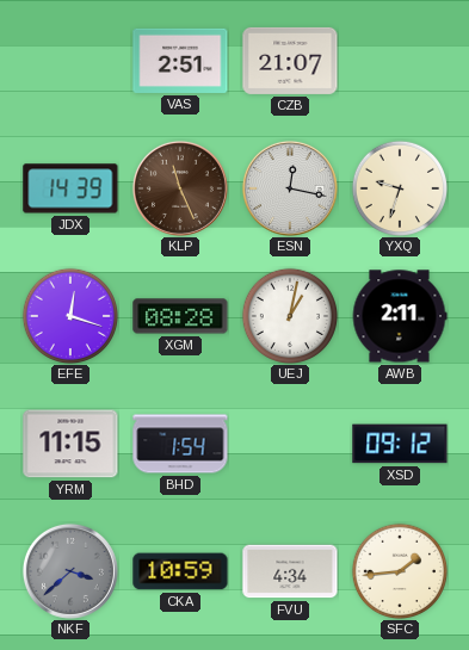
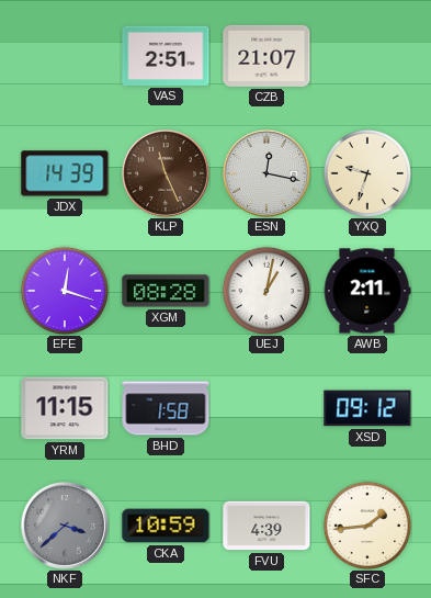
BHD: 1:54 -> 1:58
FVU: 4:34 -> 4:39
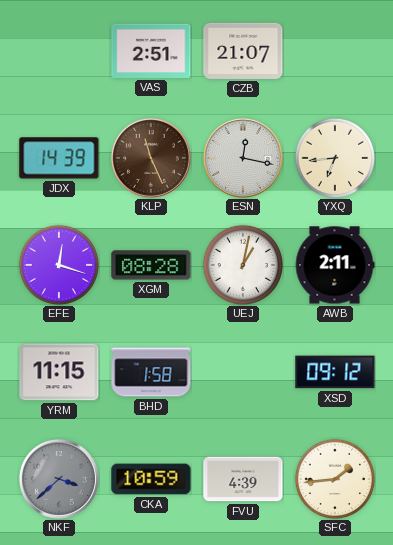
YXQ: 9:33 -> 6:44
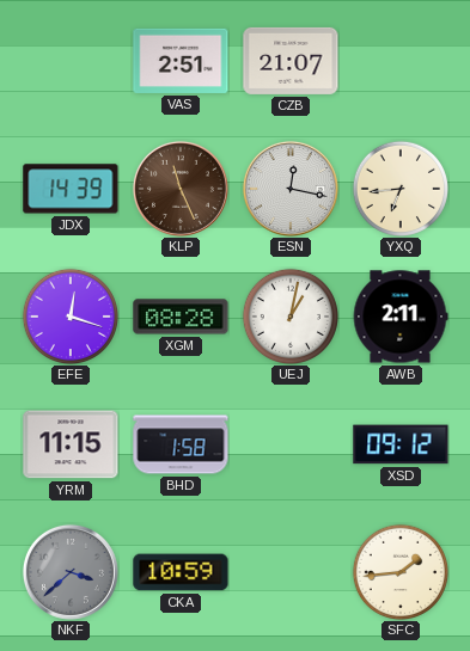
FVU: 4:39 -> none
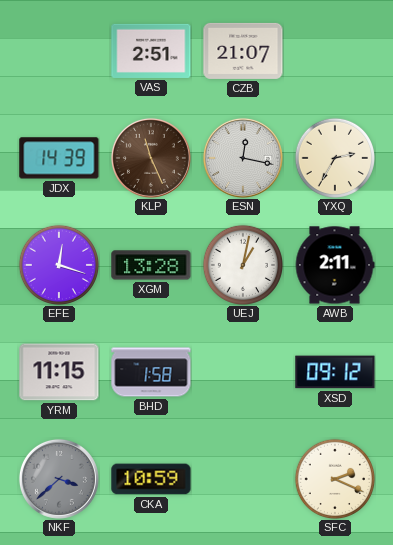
YXQ: 6:44 -> 2:35
XGM: 08:28 -> 13:28
SFC: 1:44 -> 2:19
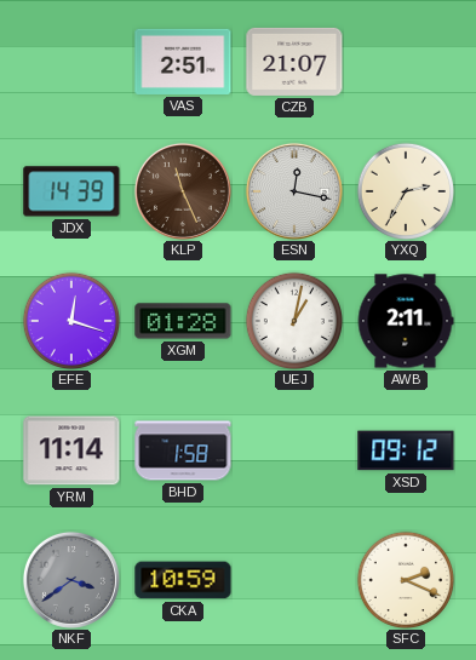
XGM: 13:28 -> 01:28
YRM: 11:15 -> 11:14
NKF: 3:38 -> 3:39
